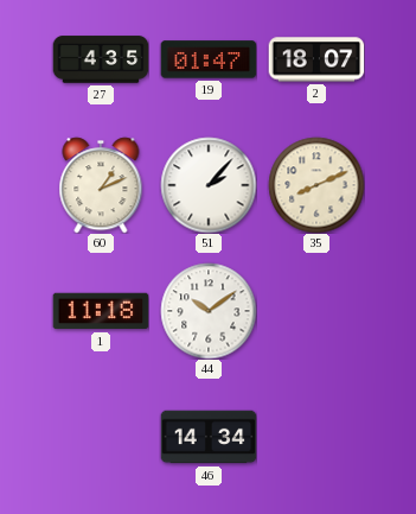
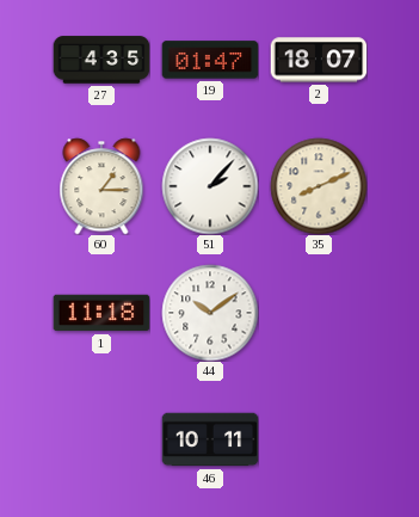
60: 1:11 -> 1:15
46: 14:34 -> 10:11
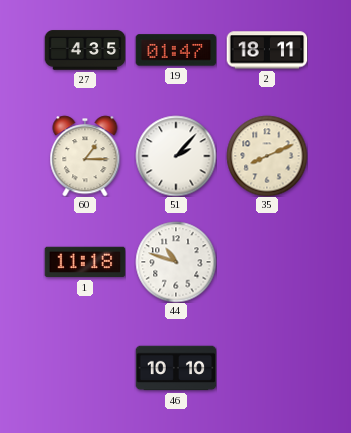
2: 18:07 -> 18:11
44: 10:09 -> 10:48
46: 10:11 -> 10:10
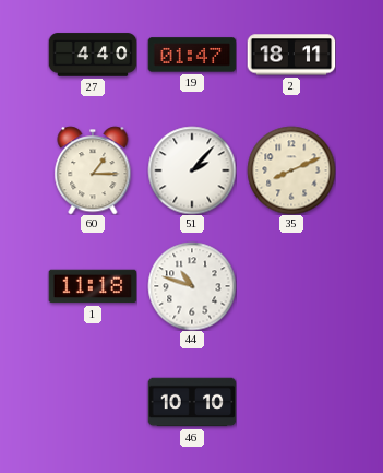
27: 4:35 -> 4:40
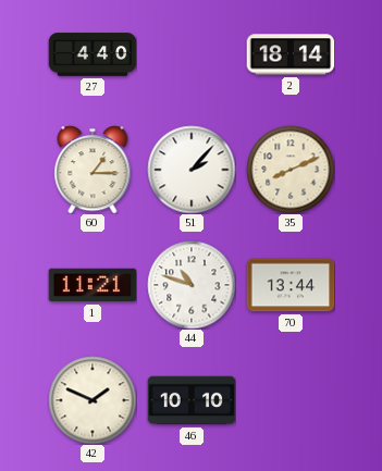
19: 01:47 -> none
2: 18:11 -> 18:14
1: 11:18 -> 11:21
70: none -> 13:44
42: none -> 1:49
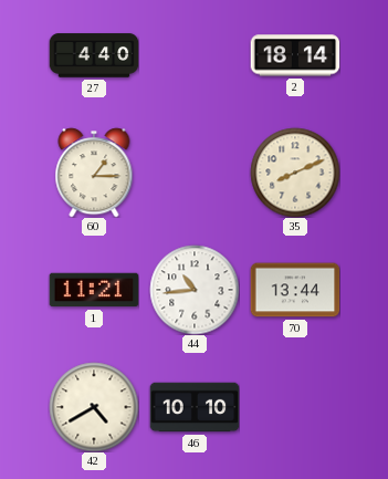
51: 2:07 -> none
44: 10:48 -> 10:44
42: 1:49 -> 4:40
